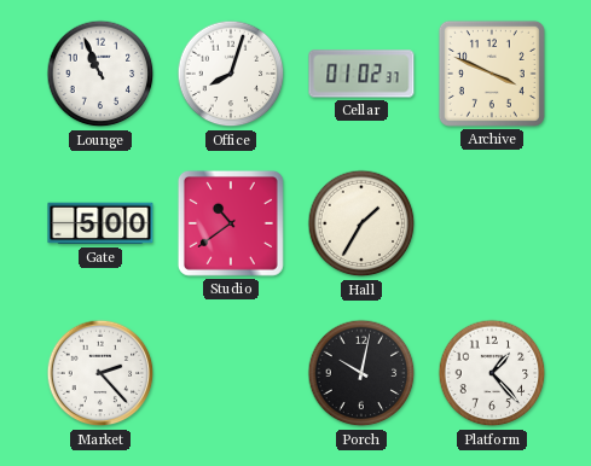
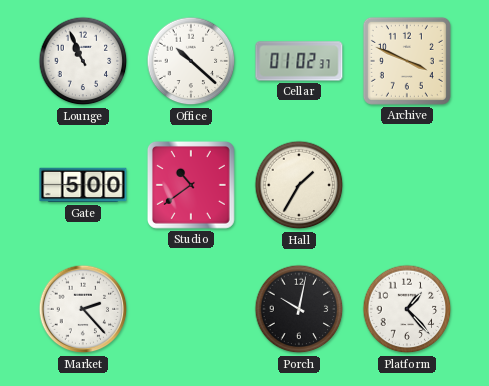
Office: 8:03 -> 10:22
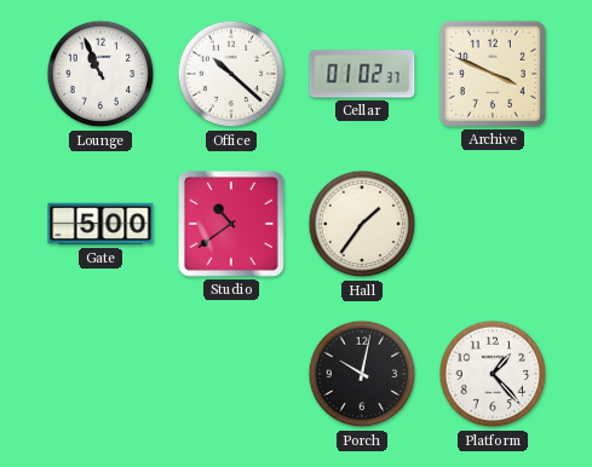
Hall: 1:35 -> 1:36
Market: 2:23 -> none
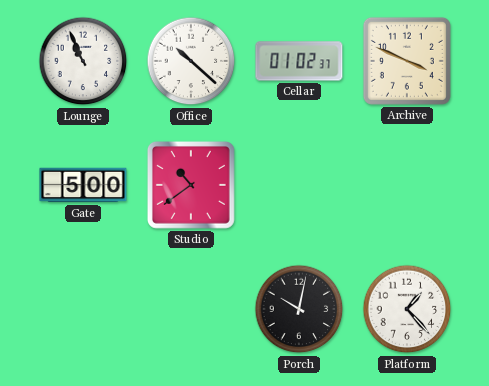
Hall: 1:36 -> none
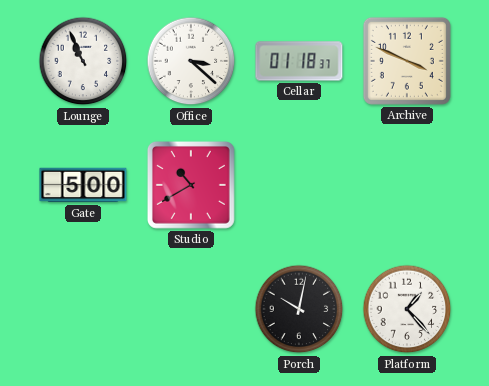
Office: 10:22 -> 3:22
Cellar: 01:02 -> 01:18
Studio: 10:39 -> 10:40
